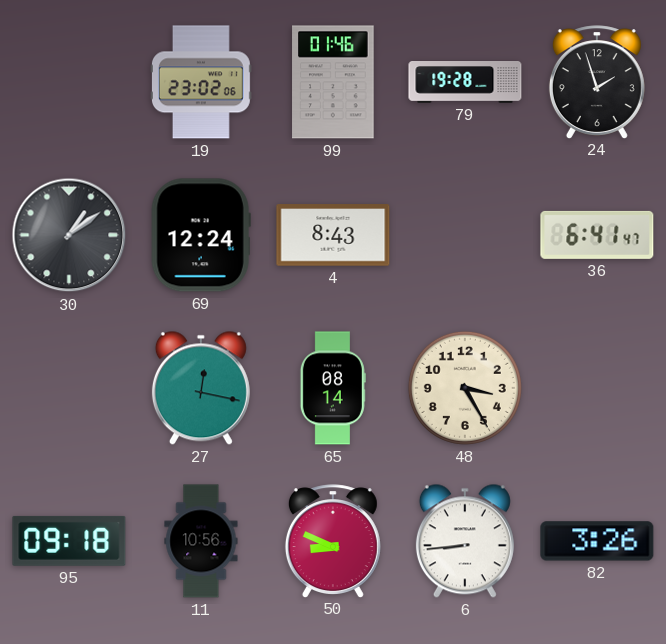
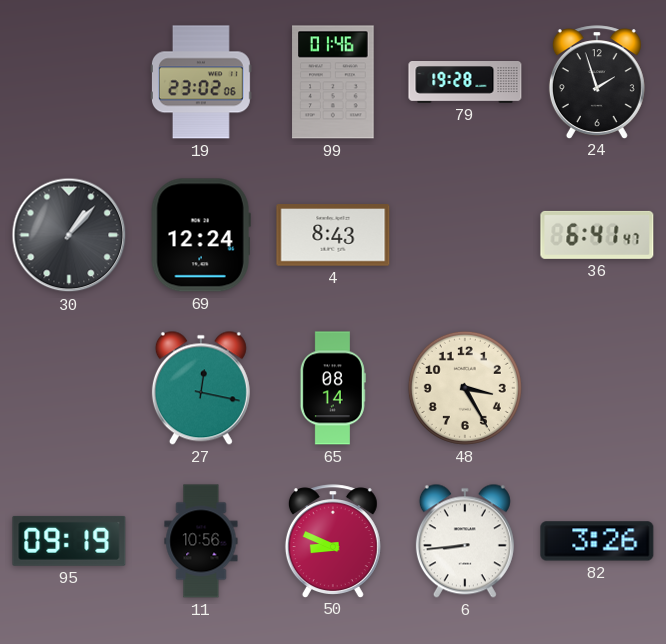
30: 1:09 -> 1:07
95: 09:18 -> 09:19
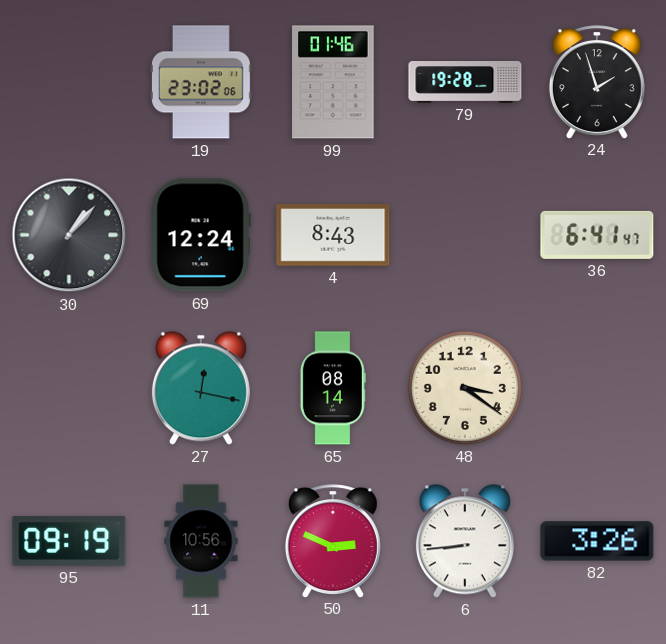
48: 3:25 -> 3:21
50: 8:49 -> 2:49
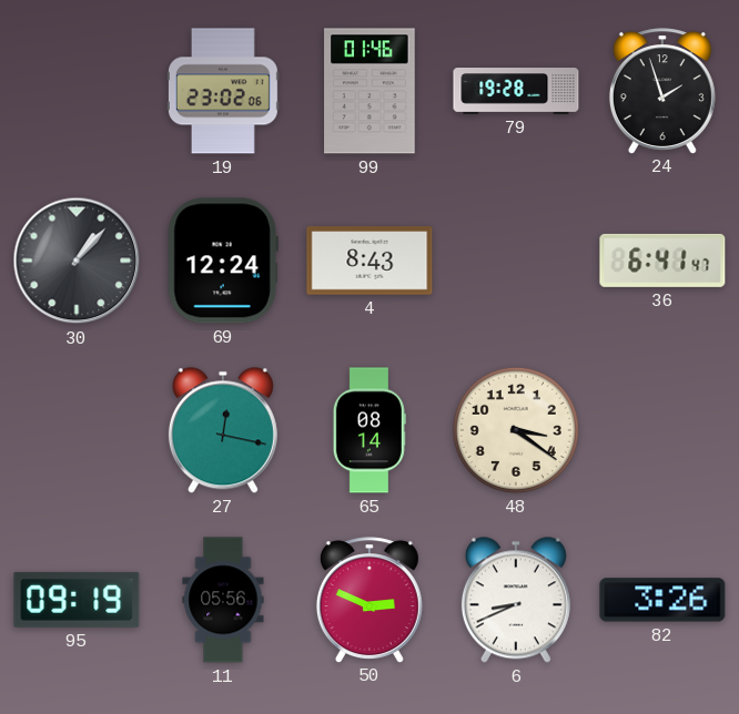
11: 10:56 -> 05:56
6: 8:44 -> 8:41
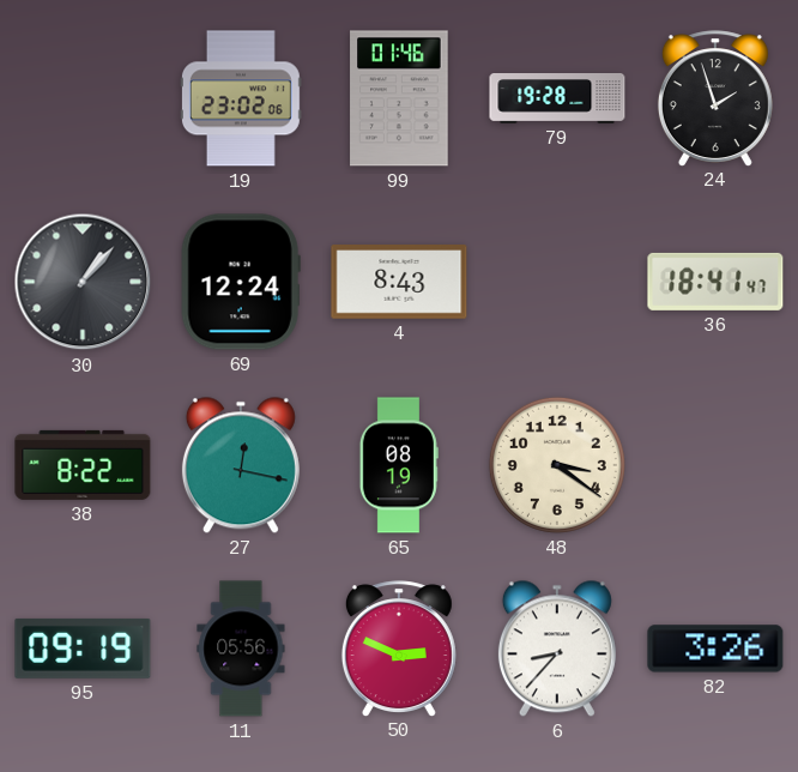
36: 6:41 -> 18:41
38: none -> 8:22
65: 08:14 -> 08:19
6: 8:41 -> 8:37
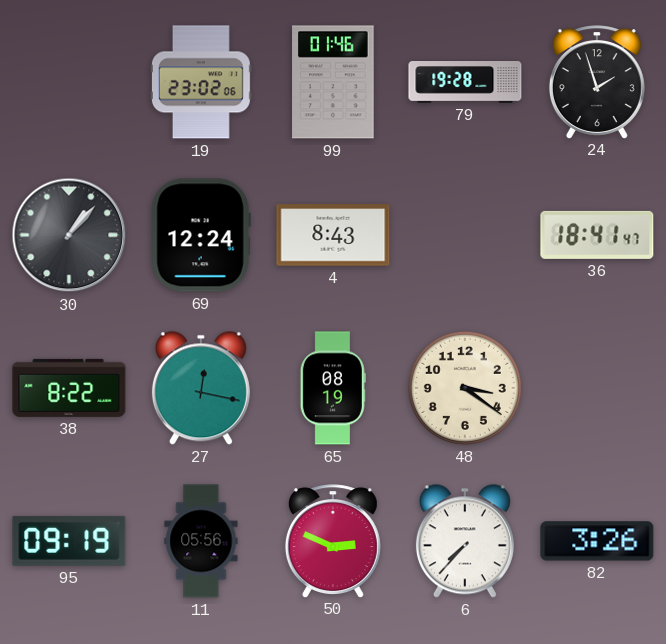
6: 8:37 -> 7:37
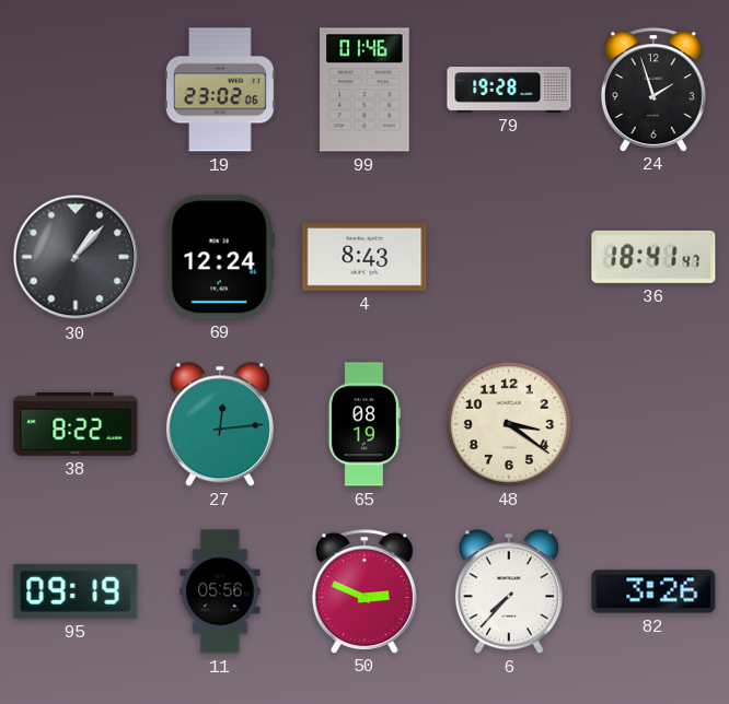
27: 12:17 -> 12:14
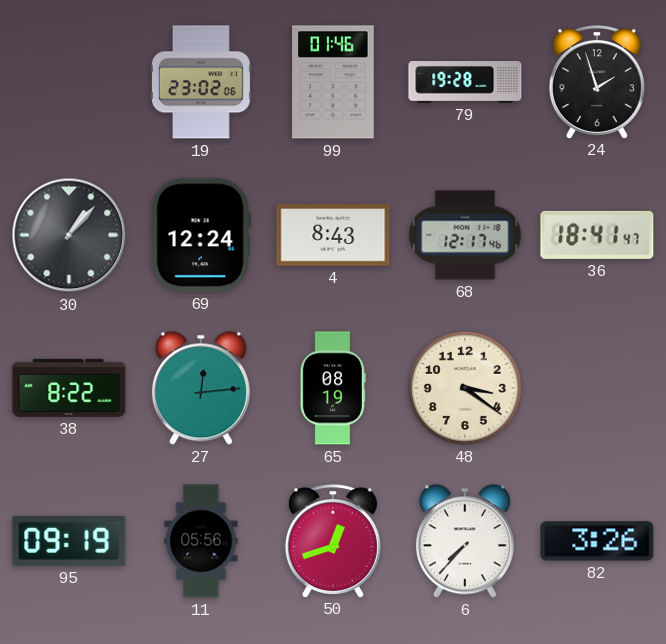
68: none -> 12:17
50: 2:49 -> 12:42
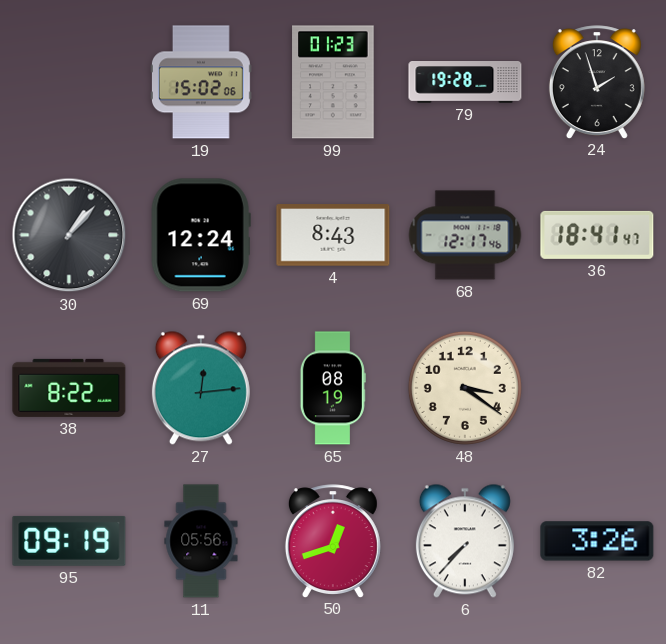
19: 23:02 -> 15:02
99: 01:46 -> 01:23
